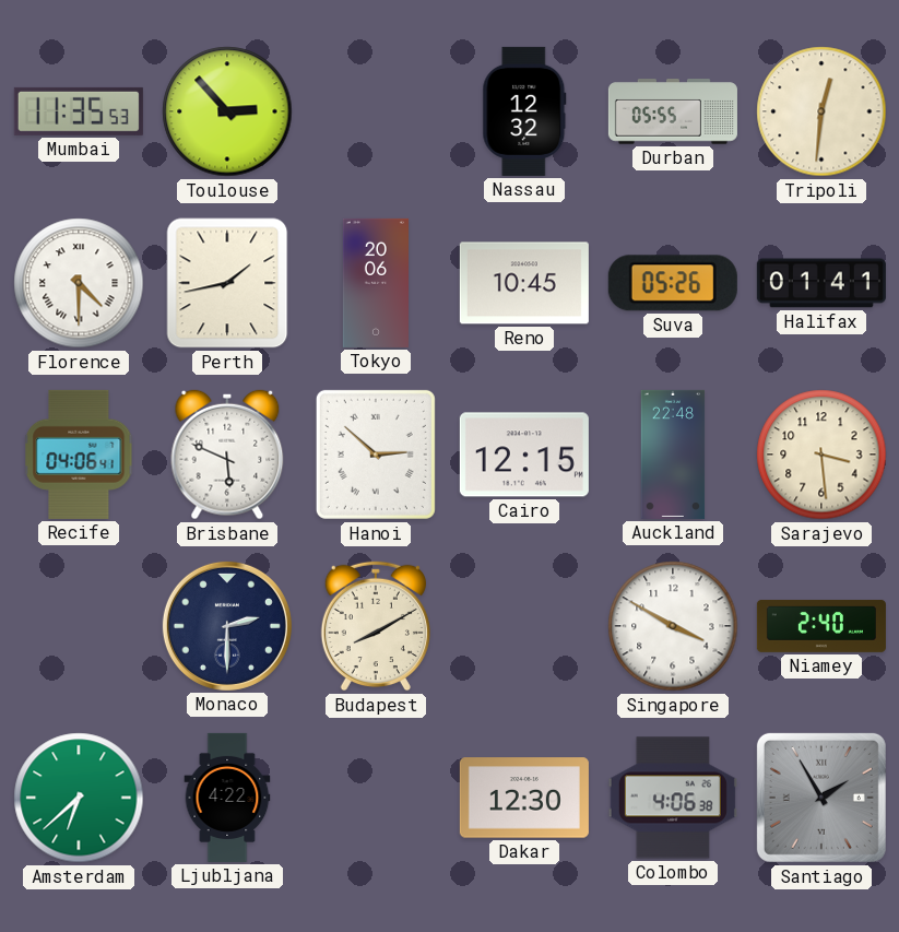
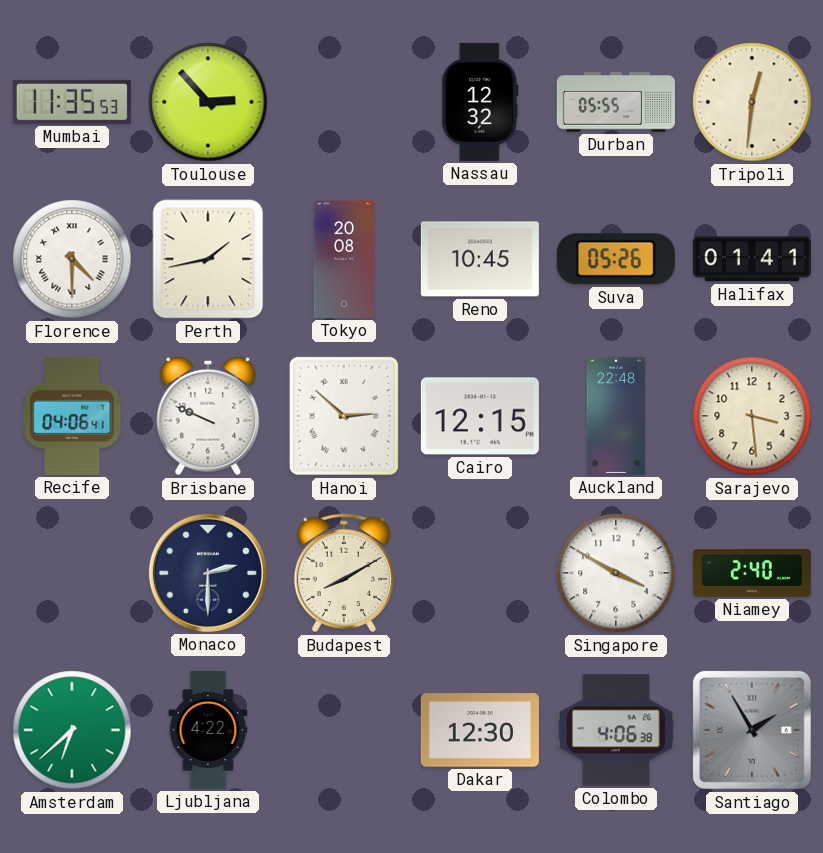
Tokyo: 20:06 -> 20:08
Brisbane: 5:49 -> 9:49
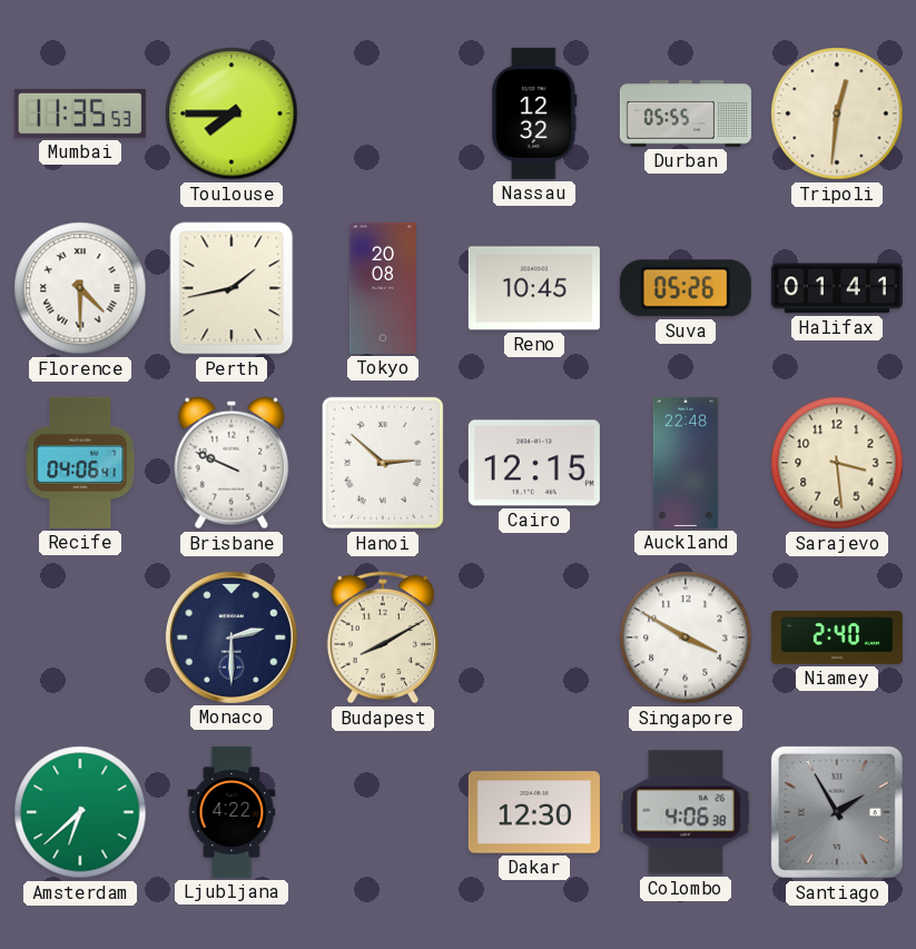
Toulouse: 2:53 -> 7:45
